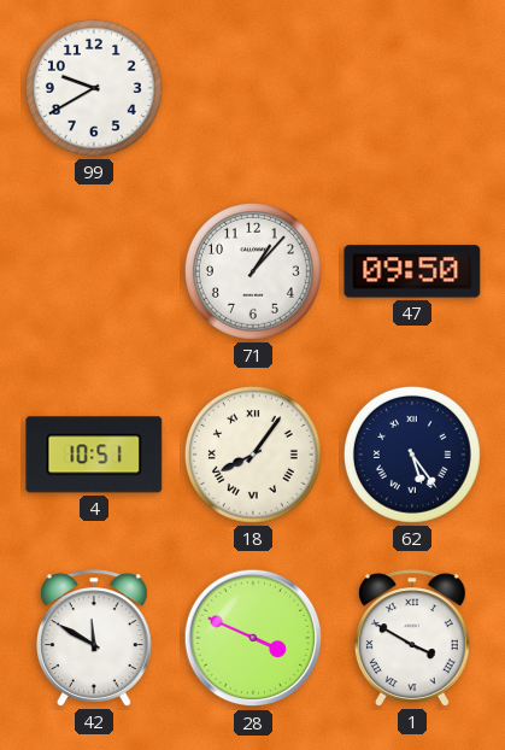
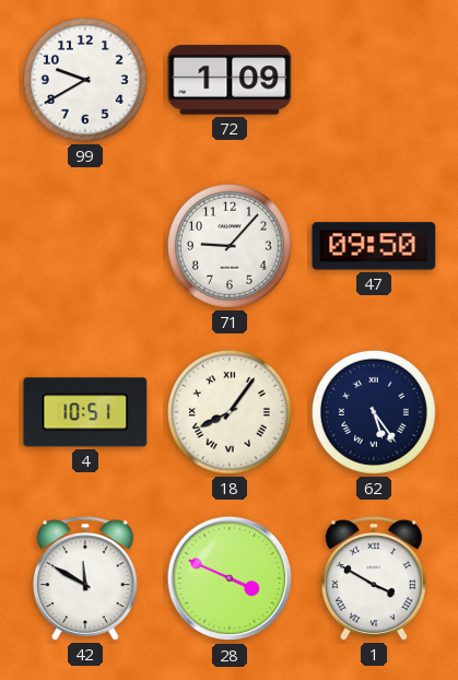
72: none -> 1:09
71: 1:07 -> 9:07
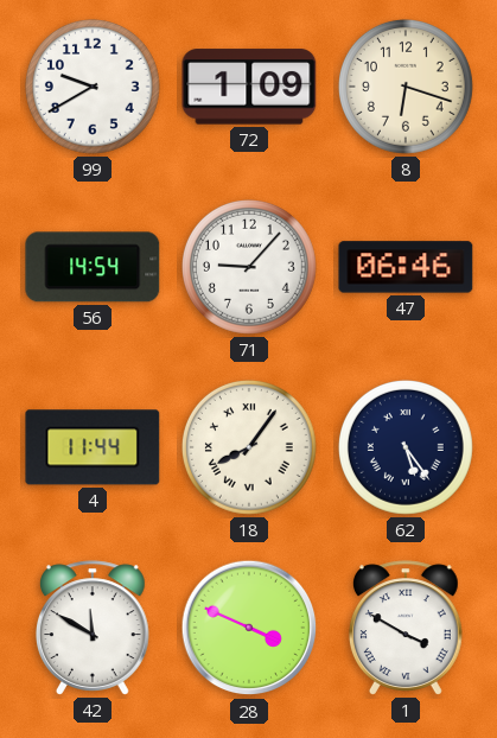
8: none -> 6:18
56: none -> 14:54
47: 09:50 -> 06:46
4: 10:51 -> 11:44
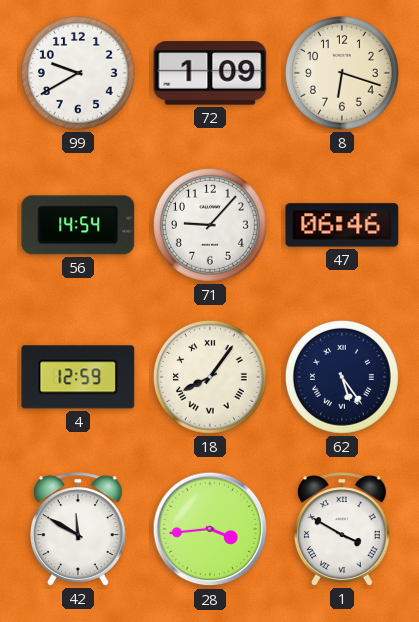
4: 11:44 -> 12:59
28: 3:49 -> 3:44
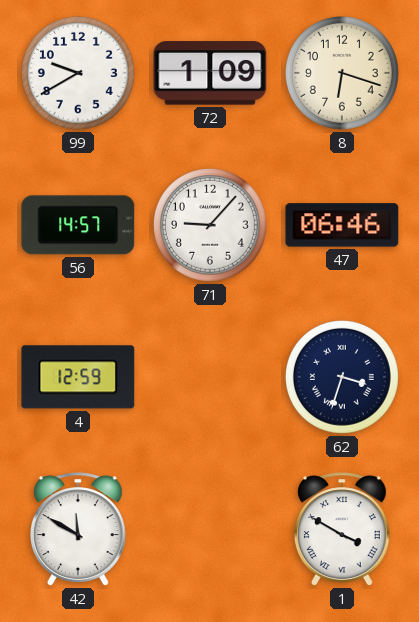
56: 14:54 -> 14:57
18: 8:06 -> none
62: 5:24 -> 3:33
28: 3:44 -> none
